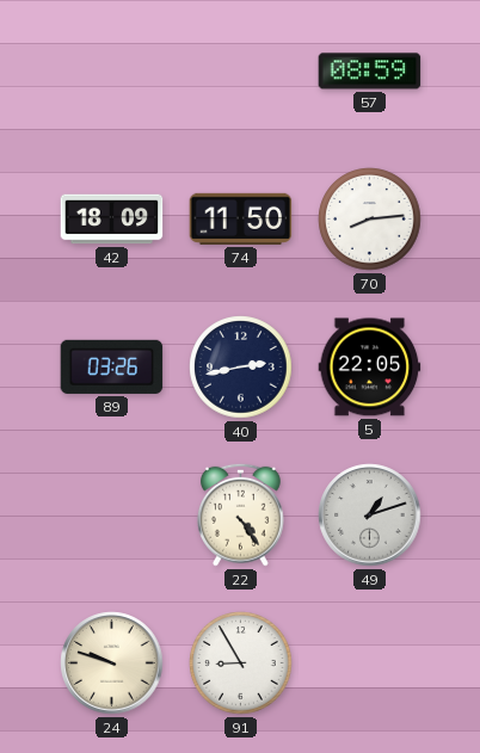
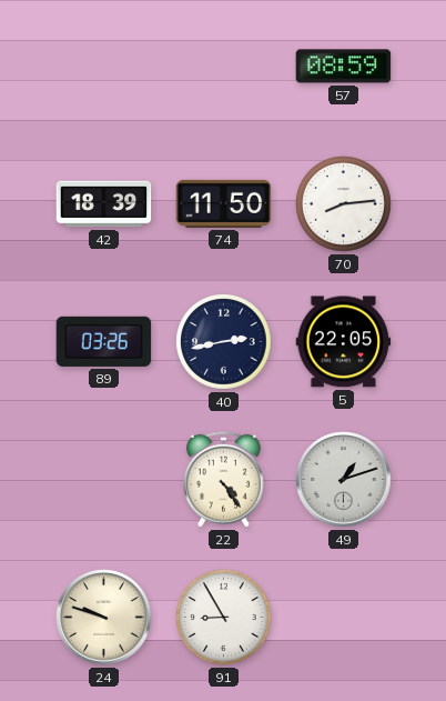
42: 18:09 -> 18:39
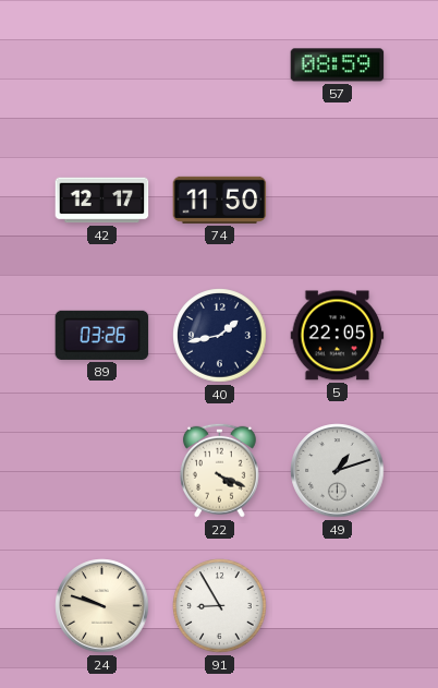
42: 18:39 -> 12:17
70: 8:14 -> none
40: 2:43 -> 1:43
22: 4:24 -> 4:19
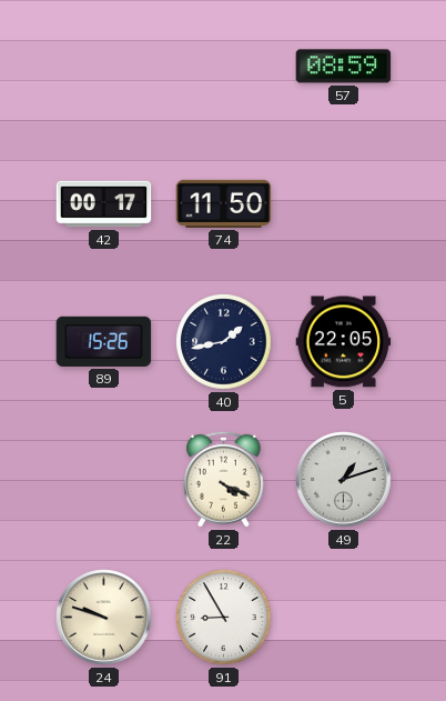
42: 12:17 -> 00:17
89: 03:26 -> 15:26
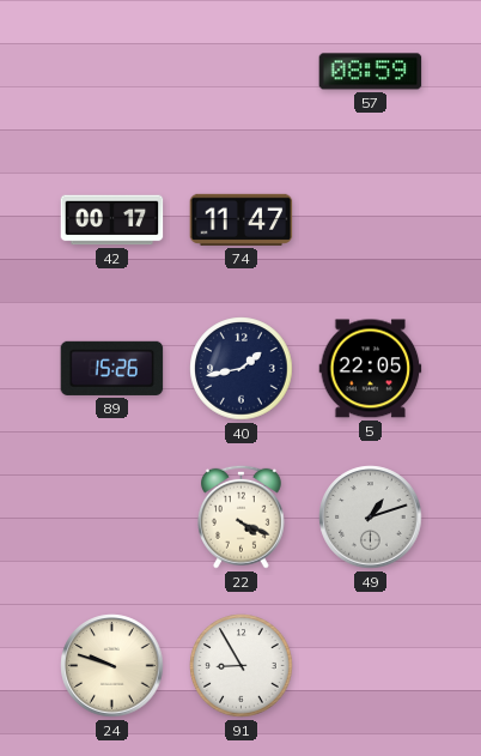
74: 11:50 -> 11:47
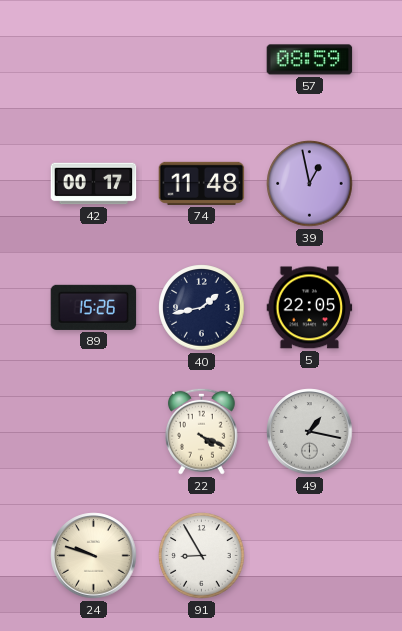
74: 11:47 -> 11:48
39: none -> 12:58
49: 1:12 -> 1:17
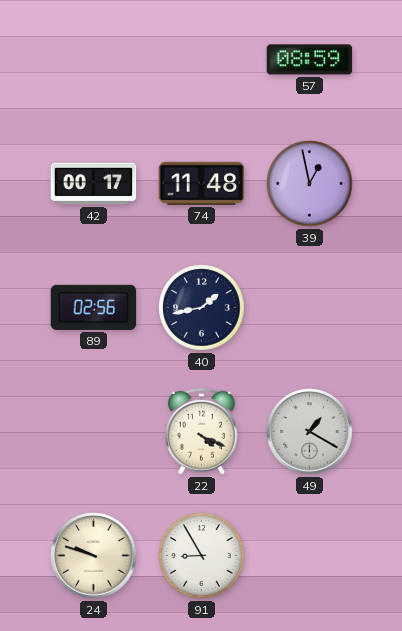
89: 15:26 -> 02:56
5: 22:05 -> none
49: 1:17 -> 1:20
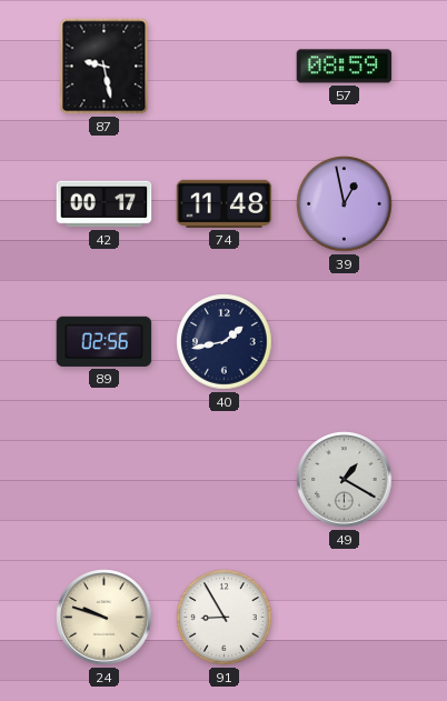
87: none -> 9:28
22: 4:19 -> none
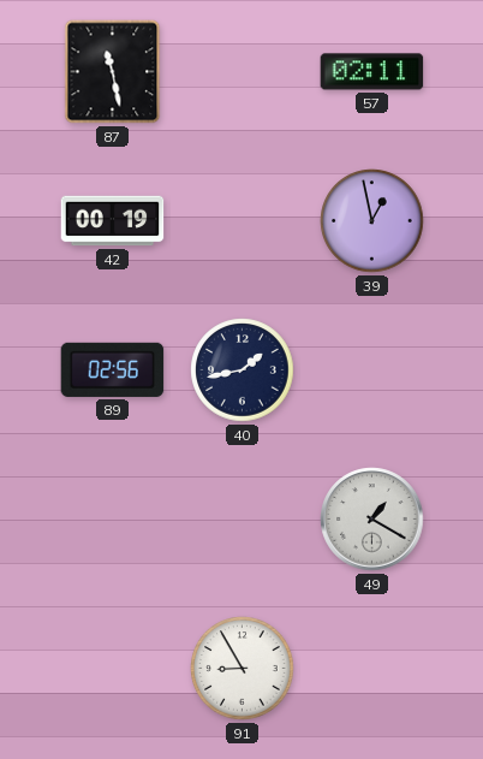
87: 9:28 -> 11:28
57: 08:59 -> 02:11
42: 00:17 -> 00:19
74: 11:48 -> none
24: 9:48 -> none
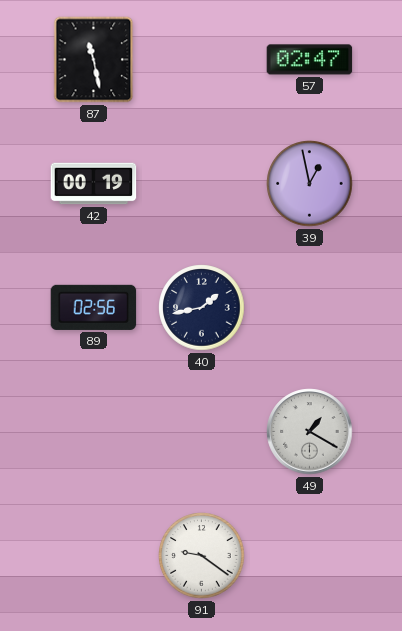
57: 02:11 -> 02:47
91: 8:55 -> 9:21
